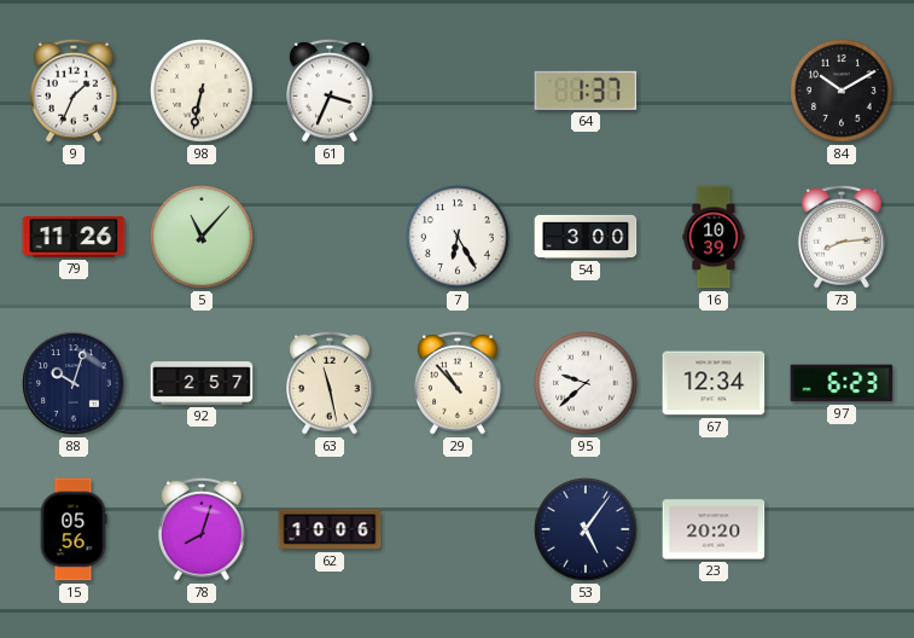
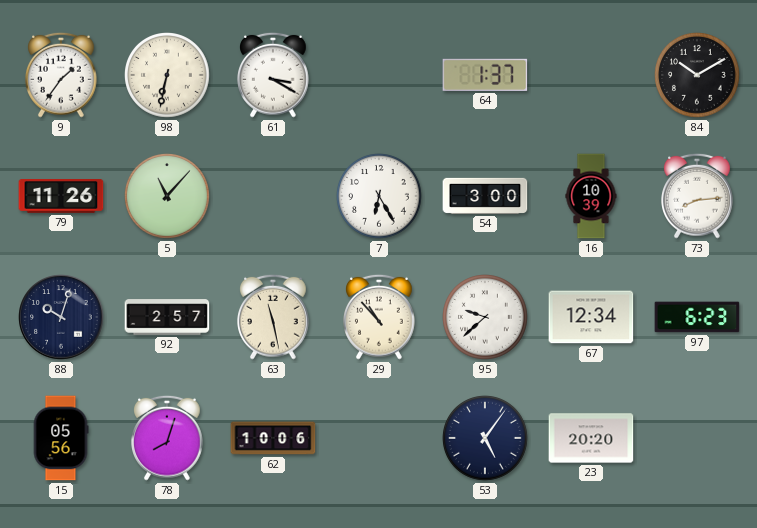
9: 1:34 -> 1:36
61: 3:34 -> 3:20
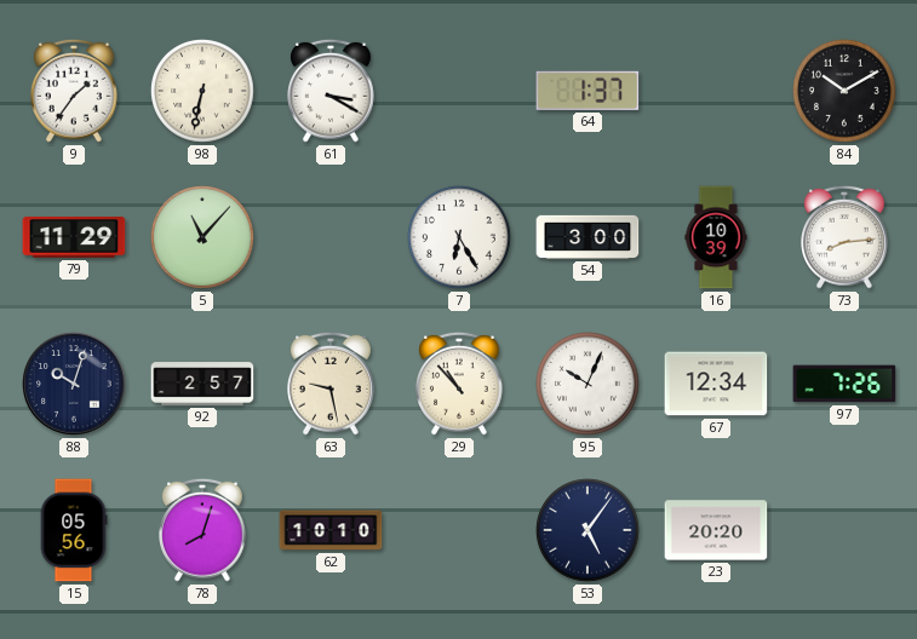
79: 11:26 -> 11:29
63: 11:28 -> 9:28
95: 9:38 -> 10:04
97: 6:23 -> 7:26
62: 10:06 -> 10:10
